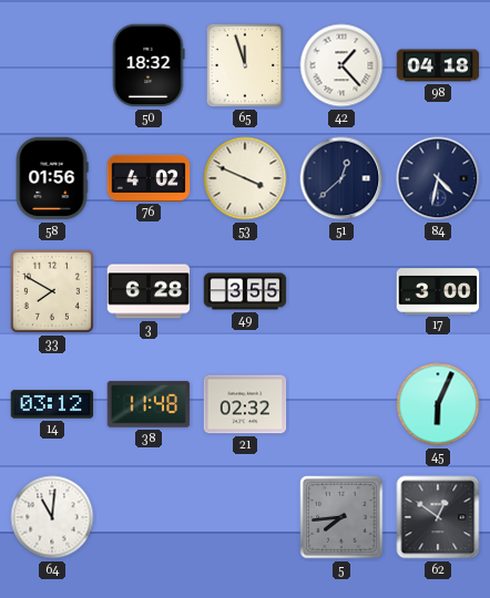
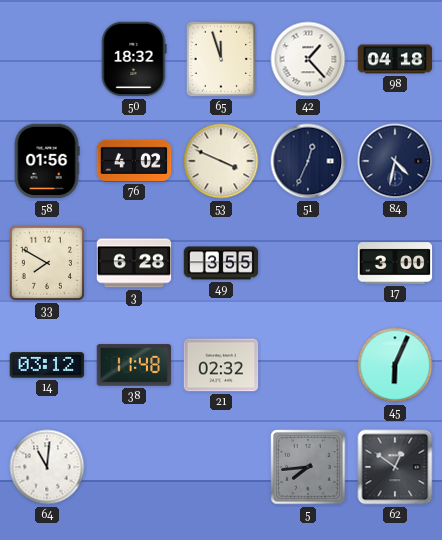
51: 12:38 -> 12:34
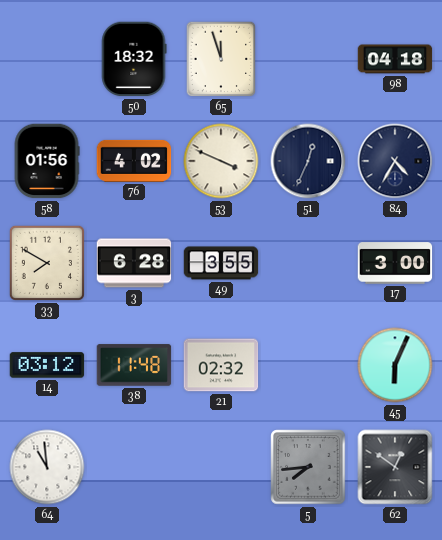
42: 1:23 -> none
84: 4:32 -> 4:35
64: 11:01 -> 10:59
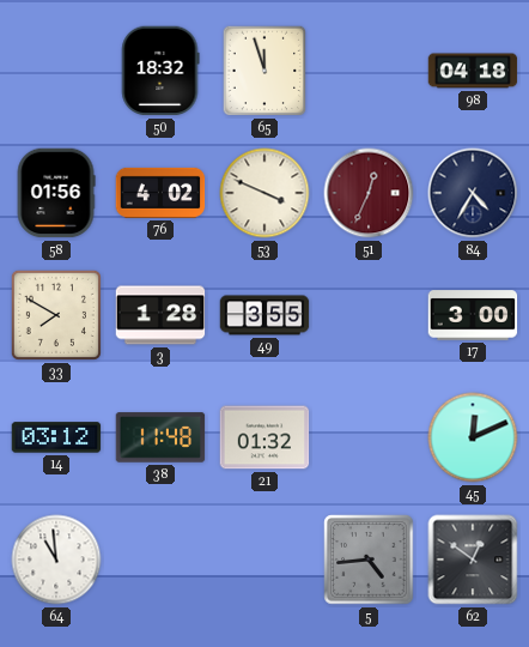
51 dial: navy -> burgundy
3: 6:28 -> 1:28
21: 02:32 -> 01:32
45: 6:04 -> 12:11
5: 7:44 -> 4:44
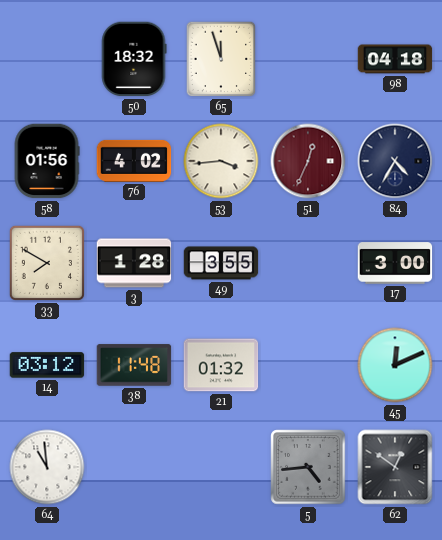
53: 3:49 -> 3:44
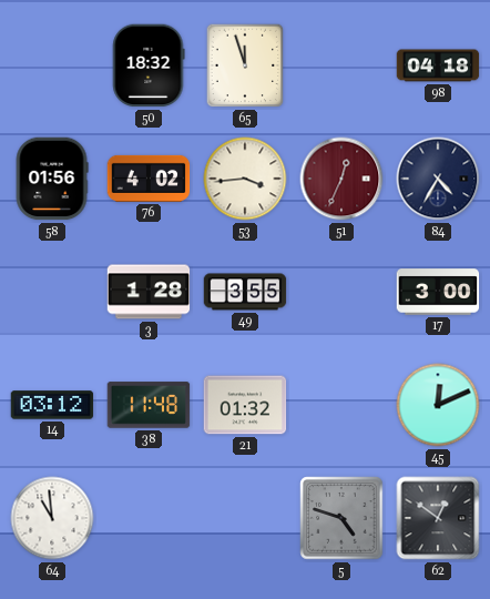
33: 7:50 -> none
5: 4:44 -> 4:48
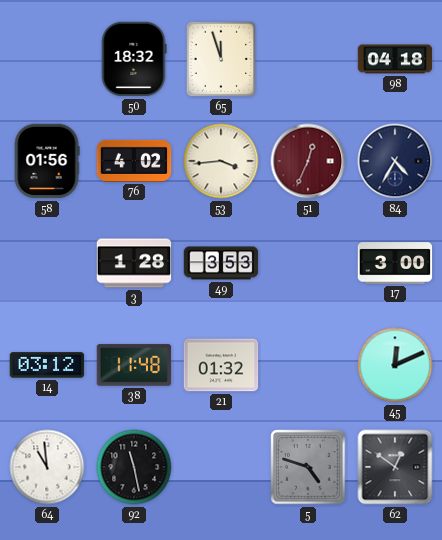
49: 3:55 -> 3:53
92: none -> 11:28
